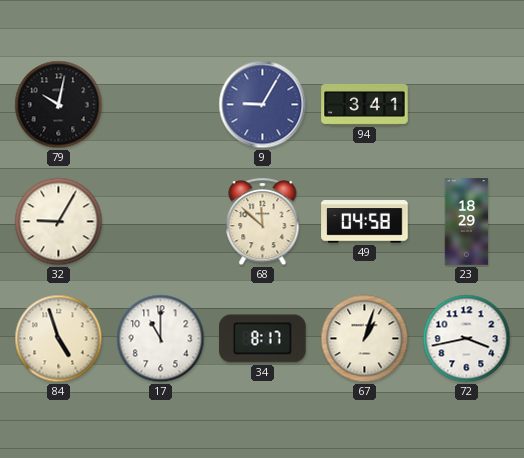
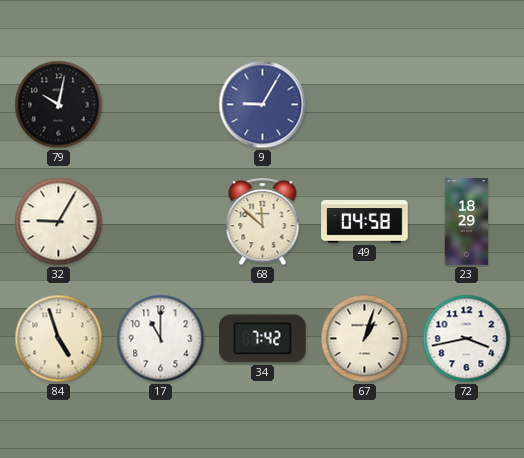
94: 3:41 -> none
34: 8:17 -> 7:42
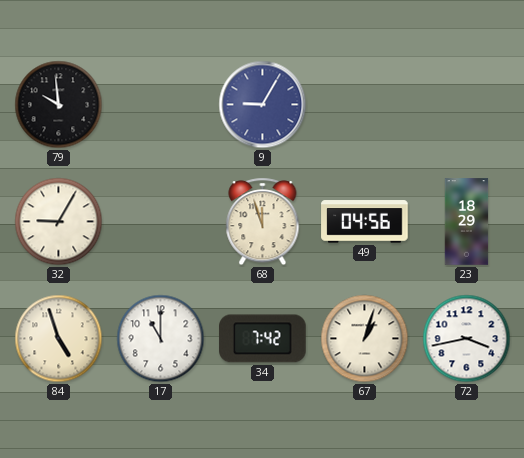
79: 10:02 -> 9:59
68: 11:52 -> 11:57
49: 04:58 -> 04:56
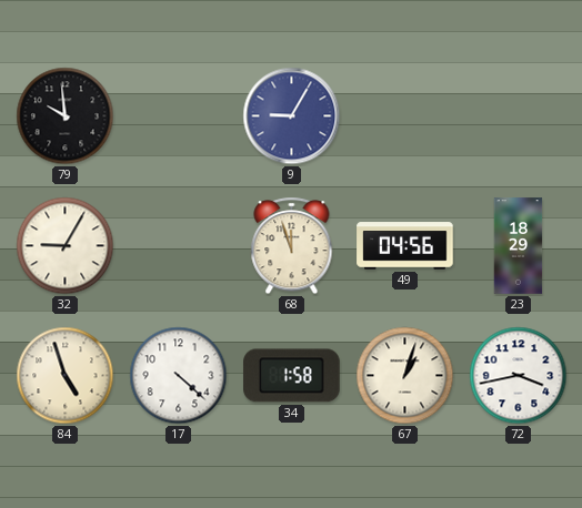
17: 11:00 -> 4:22
34: 7:42 -> 1:58
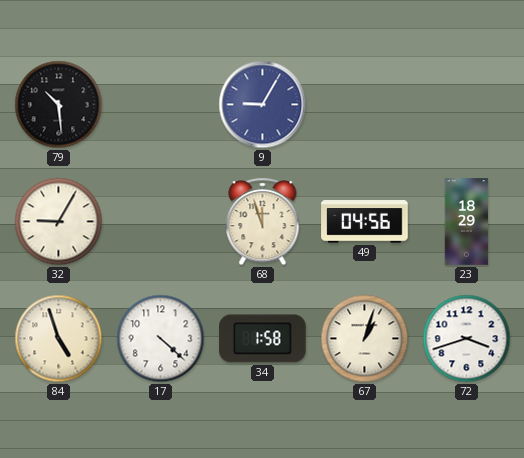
79: 9:59 -> 10:29
72: 3:43 -> 3:42
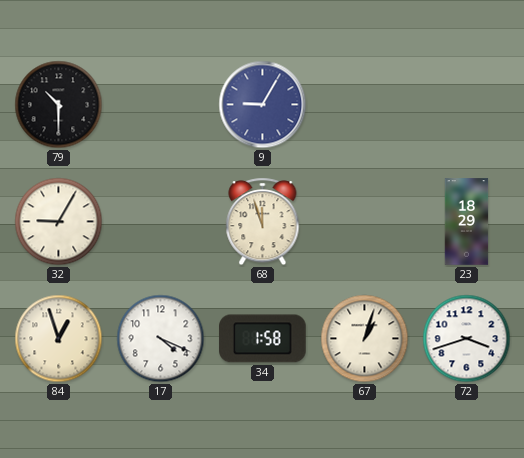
79: 10:29 -> 10:30
49: 04:56 -> none
84: 4:57 -> 12:57
17: 4:22 -> 4:19
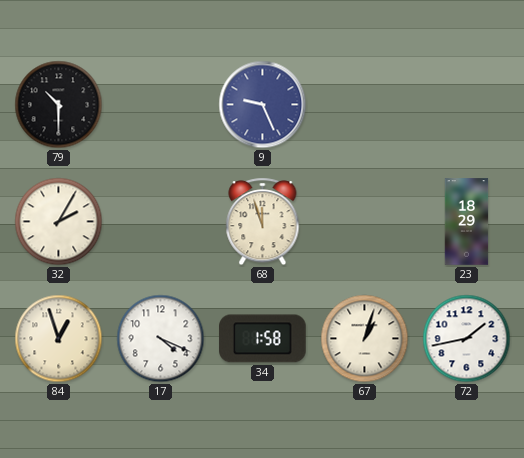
9: 9:05 -> 9:26
32: 9:05 -> 2:05
72: 3:42 -> 1:43
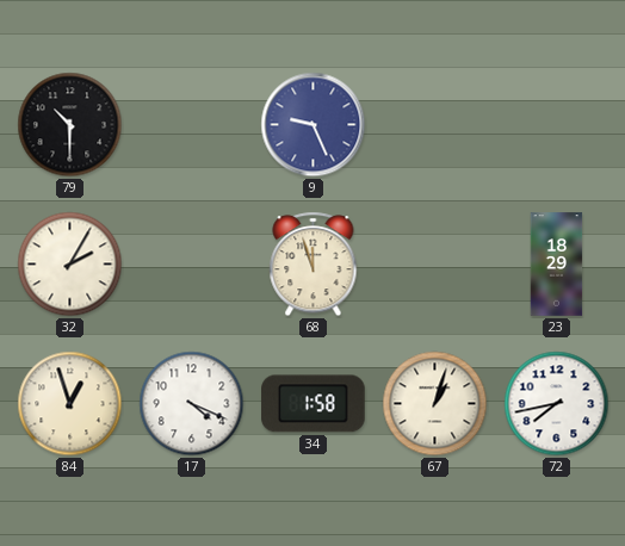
72: 1:43 -> 7:43
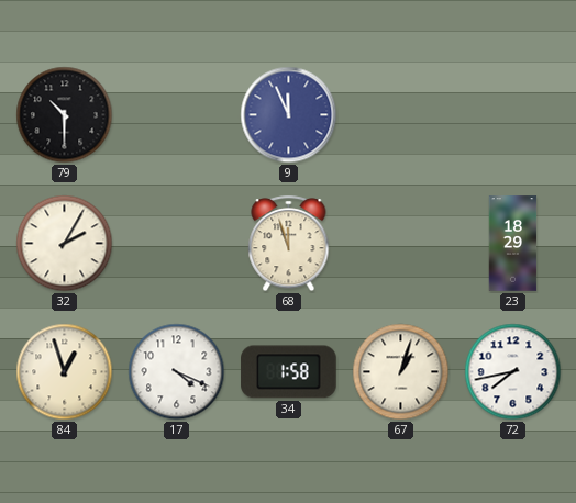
9: 9:26 -> 11:56
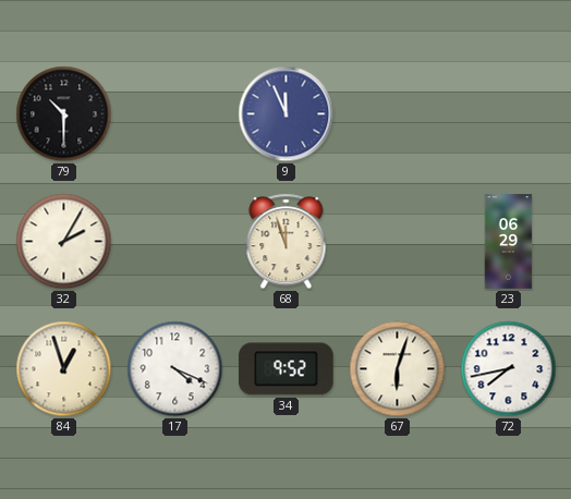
23: 18:29 -> 06:29
34: 1:58 -> 9:52
67: 1:03 -> 6:03
